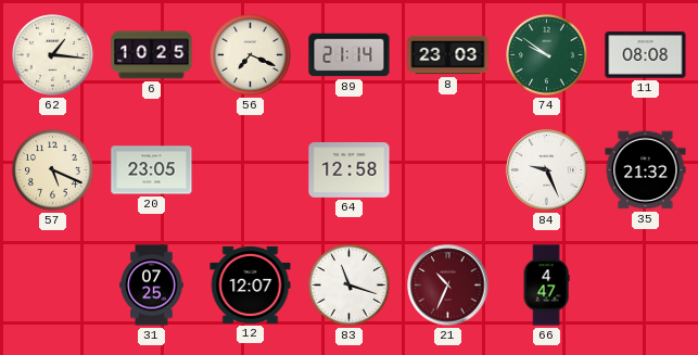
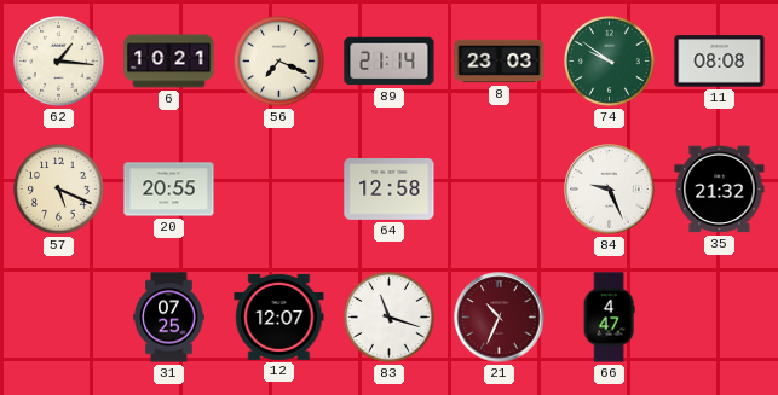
6: 10:25 -> 10:21
20: 23:05 -> 20:55
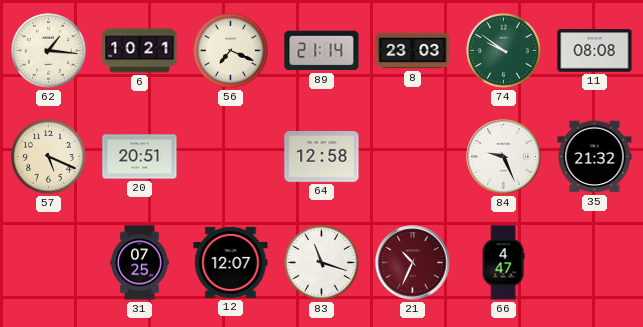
20: 20:55 -> 20:51
